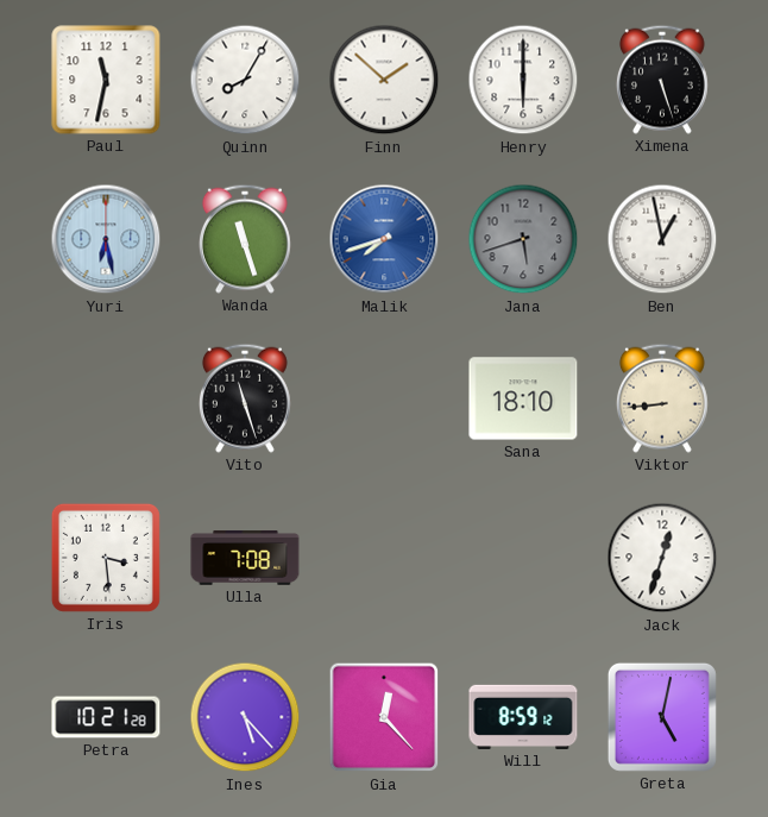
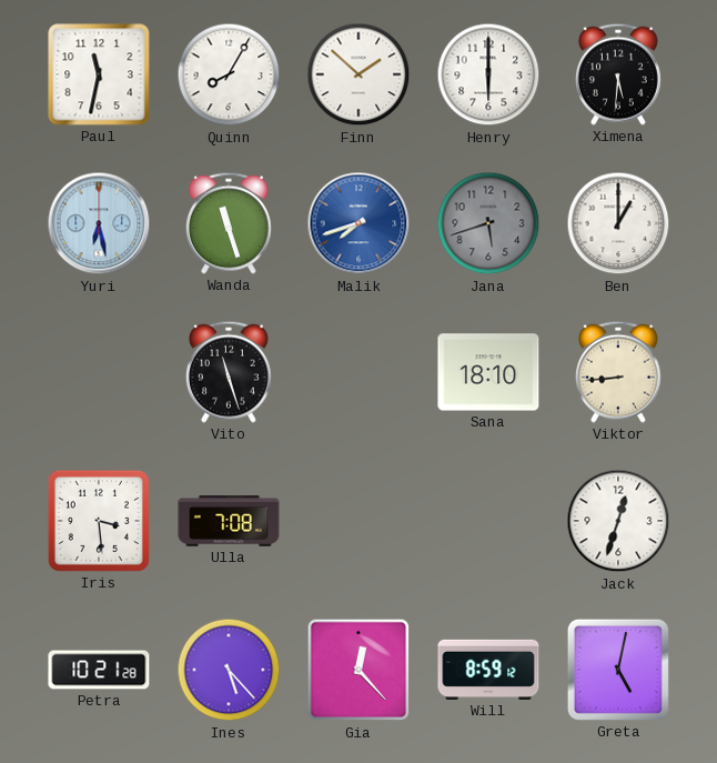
Ximena: 5:27 -> 5:31
Ben: 12:58 -> 1:00
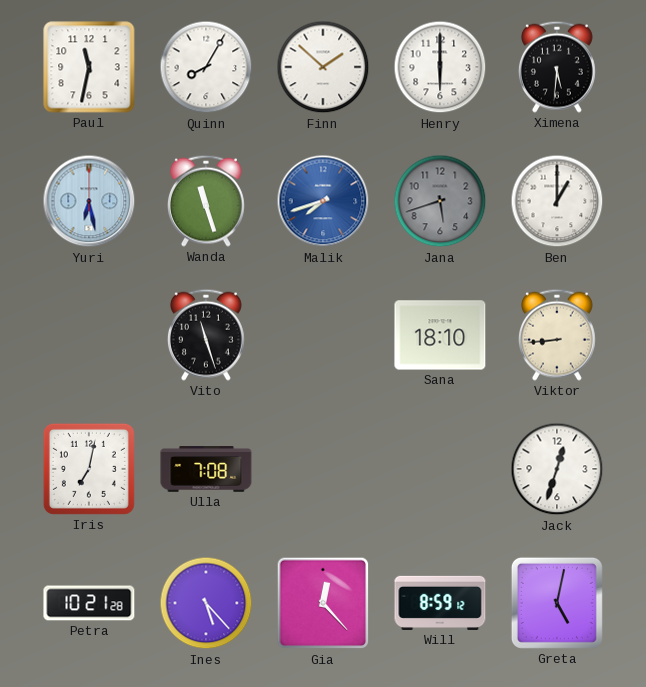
Iris: 3:29 -> 7:02
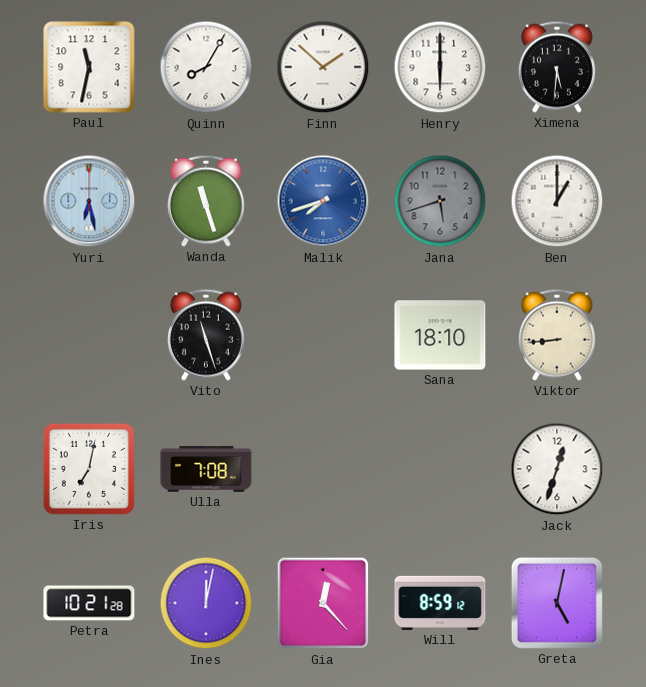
Ines: 5:23 -> 12:02
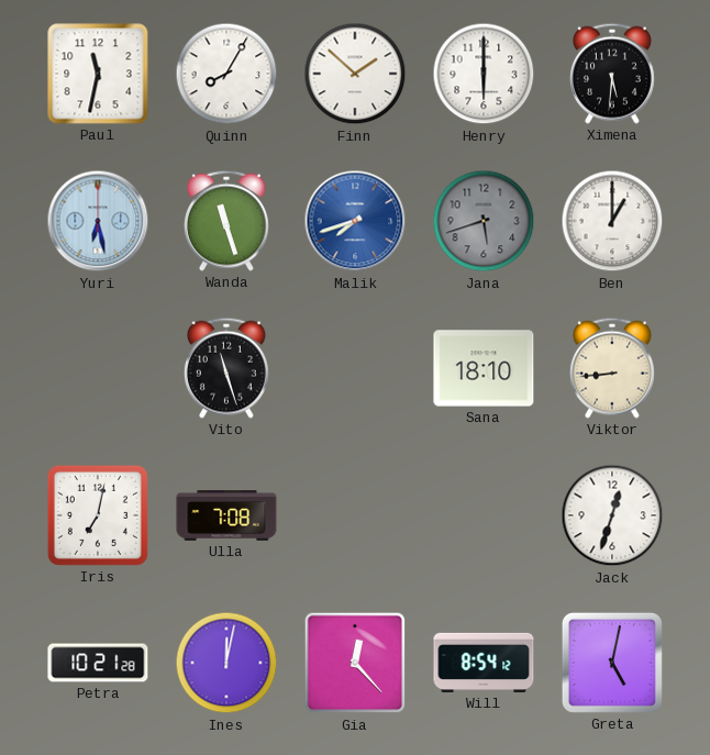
Will: 8:59 -> 8:54
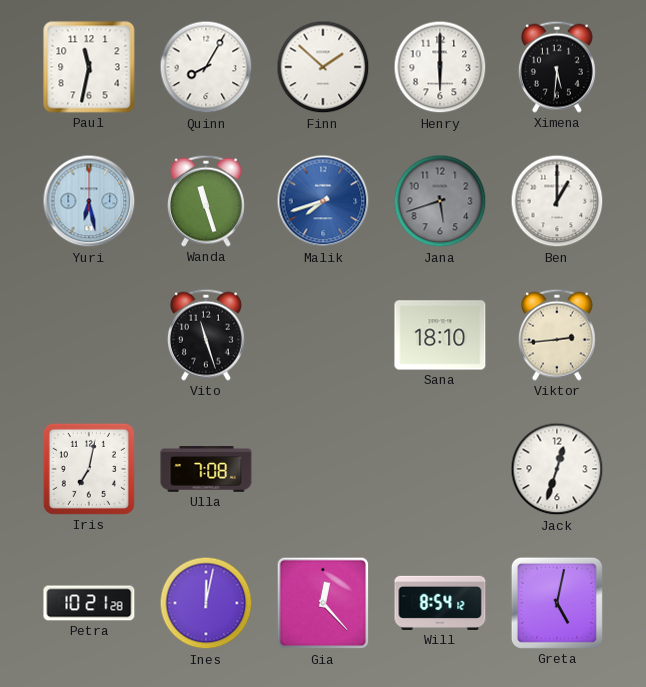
Viktor: 8:44 -> 2:44
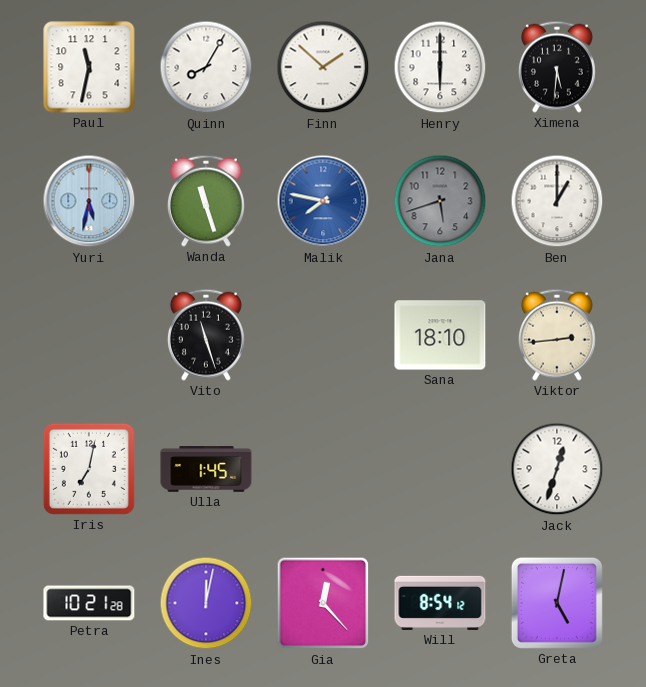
Yuri: 6:28 -> 5:32
Malik: 7:42 -> 7:47
Ulla: 7:08 -> 1:45
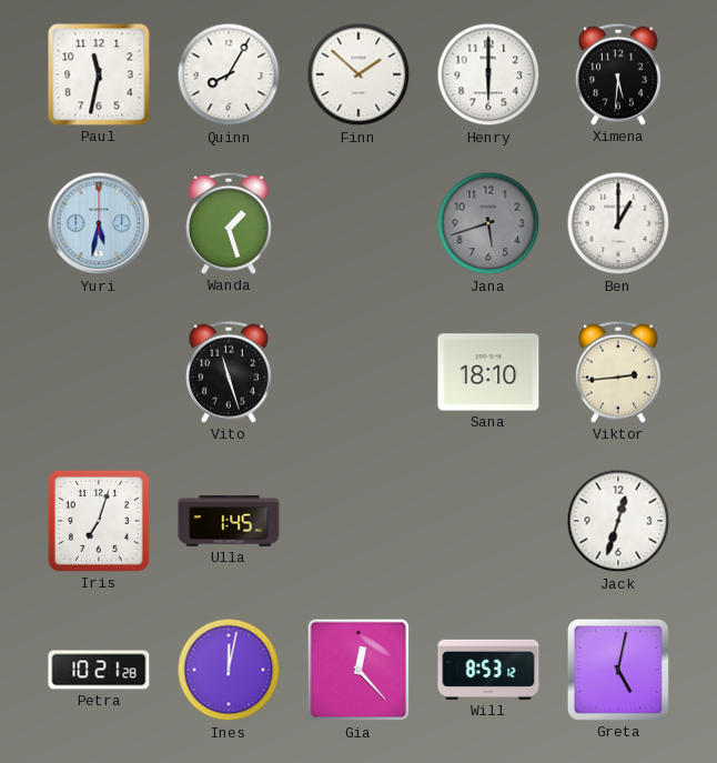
Wanda: 11:27 -> 1:27
Malik: 7:47 -> none
Iris: 7:02 -> 7:03
Will: 8:54 -> 8:53
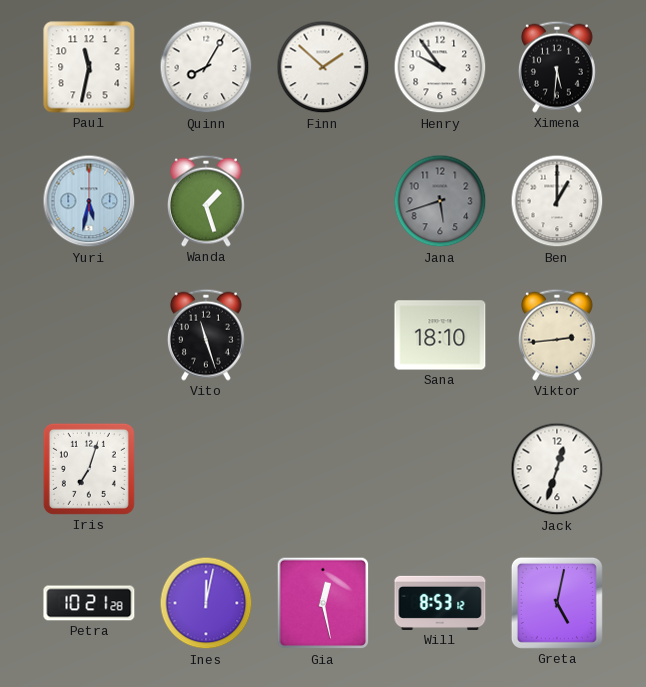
Henry: 6:00 -> 9:54
Ulla: 1:45 -> none
Gia: 12:23 -> 12:28
